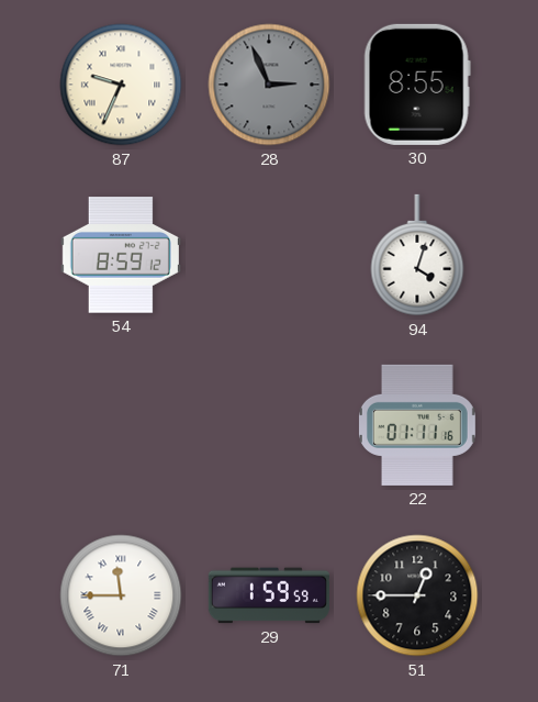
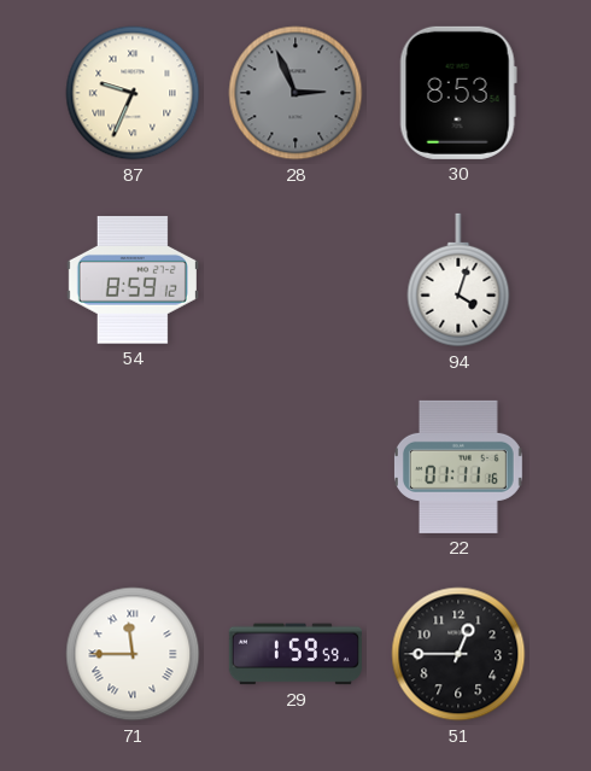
30: 8:55 -> 8:53
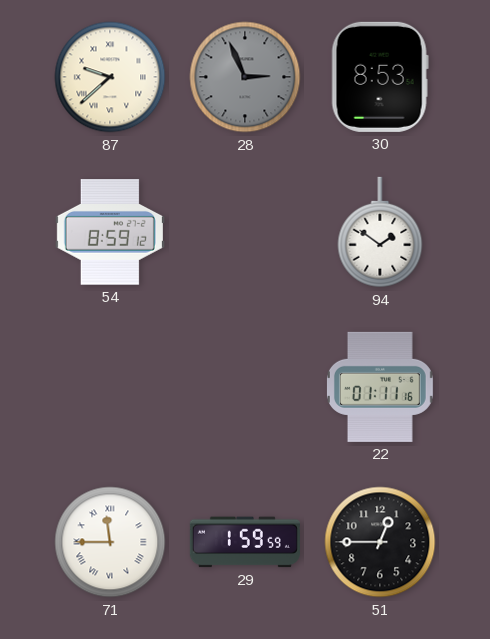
87: 9:34 -> 9:38
94: 4:03 -> 1:51
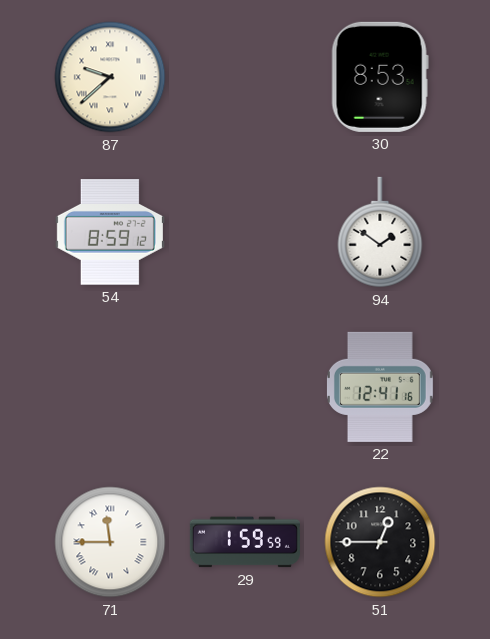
28: 2:56 -> none
22: 01:11 -> 12:41
